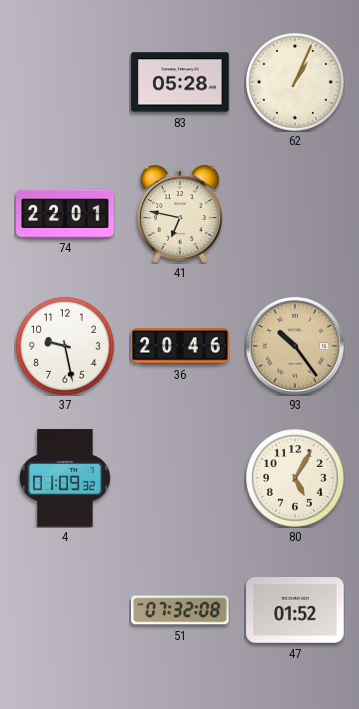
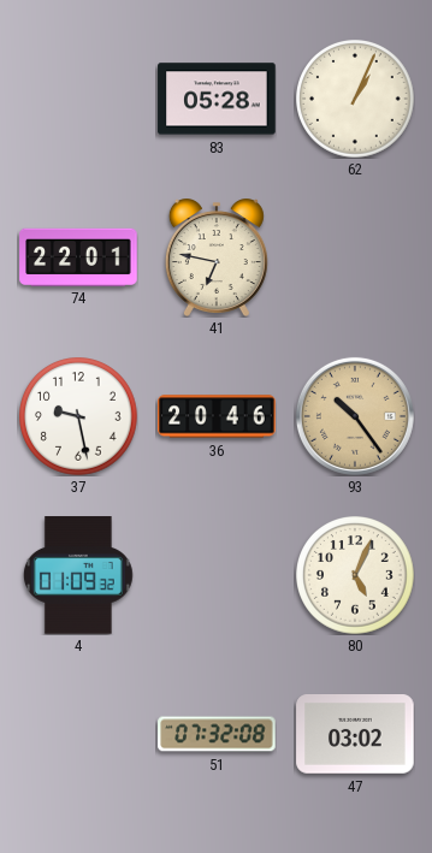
80: 5:05 -> 5:04
47: 01:52 -> 03:02
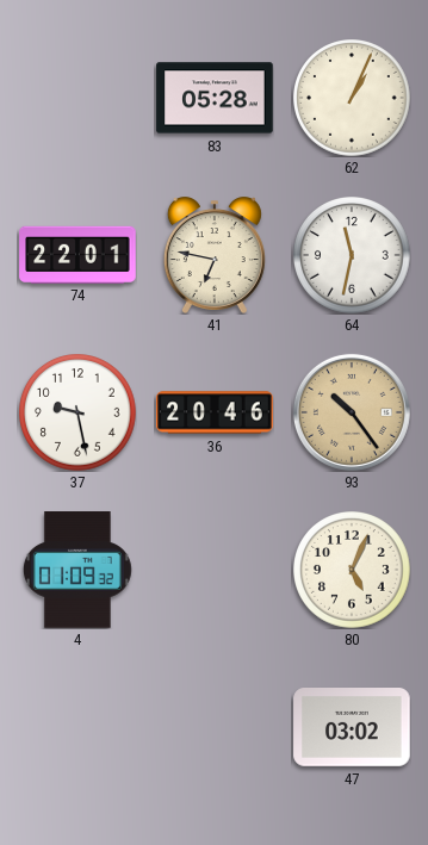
64: none -> 11:32
51: 07:32 -> none
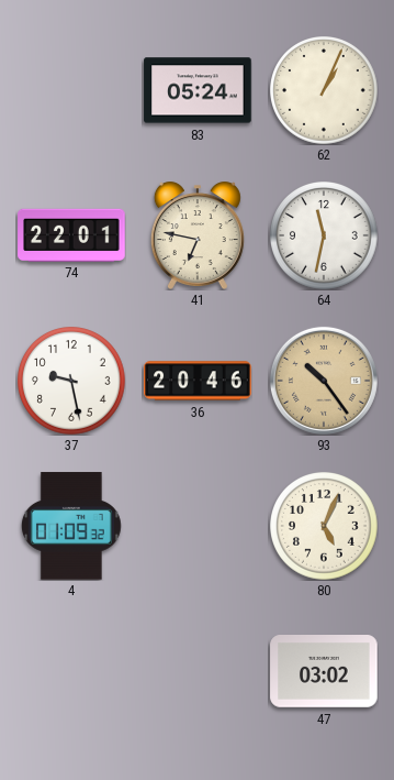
83: 05:28 -> 05:24
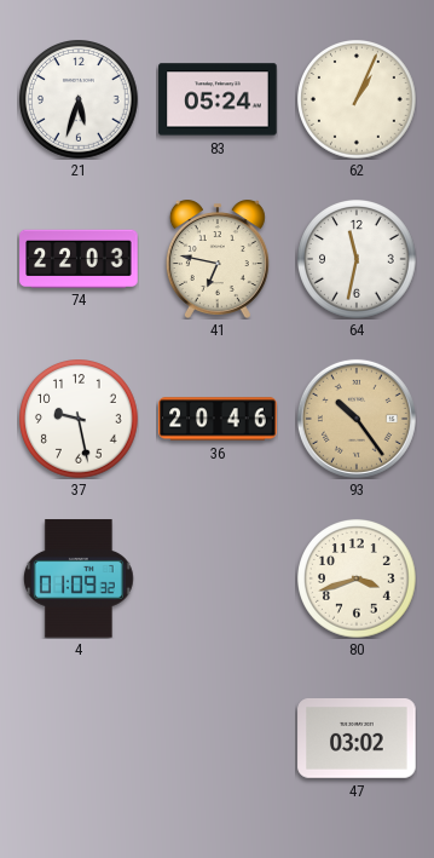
21: none -> 5:33
74: 22:01 -> 22:03
80: 5:04 -> 3:42
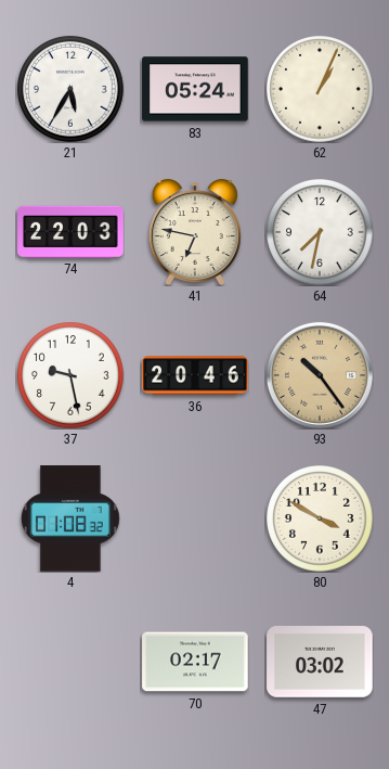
21: 5:33 -> 5:35
64: 11:32 -> 7:32
4: 01:09 -> 01:08
80: 3:42 -> 3:50
70: none -> 02:17
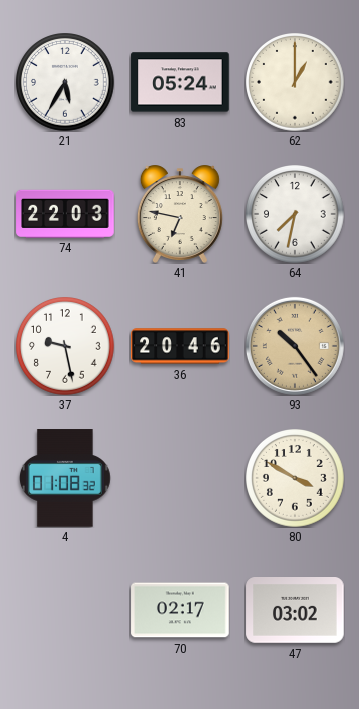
62: 1:04 -> 1:00
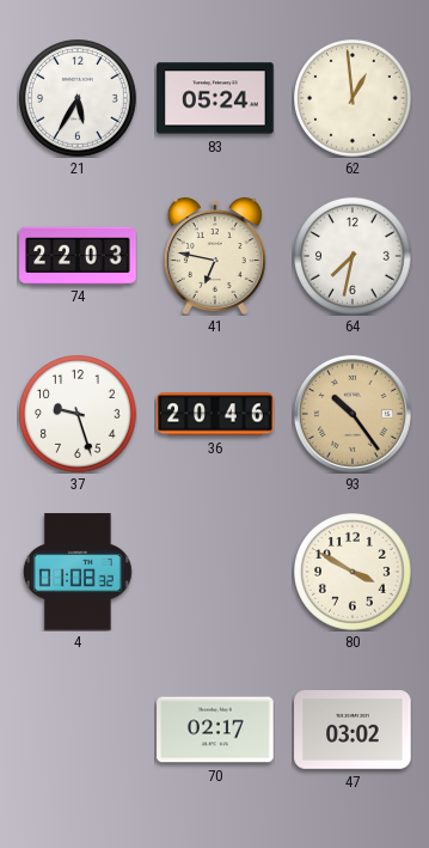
62: 1:00 -> 12:59
37: 9:28 -> 9:27
